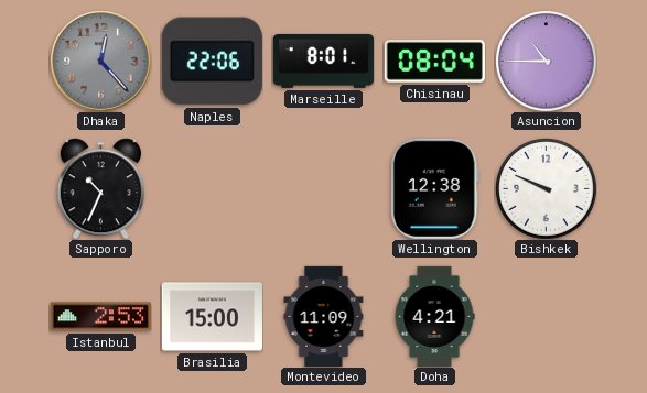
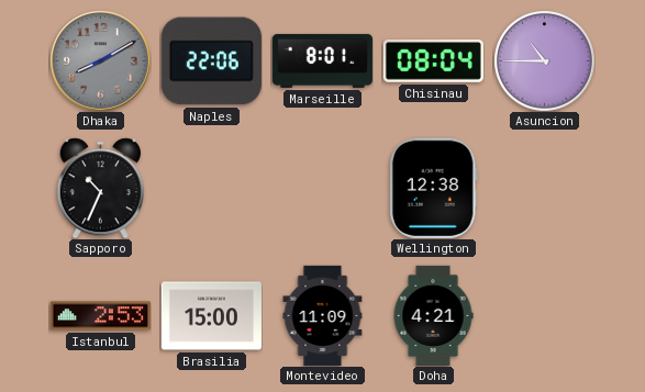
Dhaka: 12:23 -> 8:10
Bishkek: 9:49 -> none
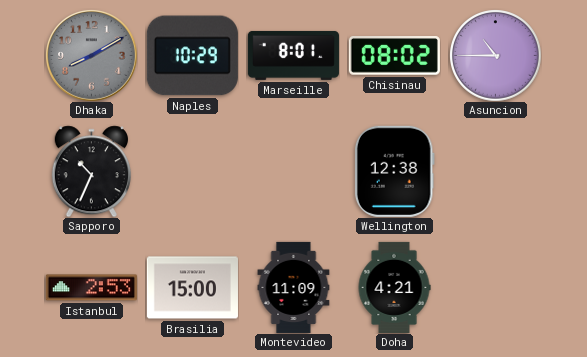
Naples: 22:06 -> 10:29
Chisinau: 08:04 -> 08:02
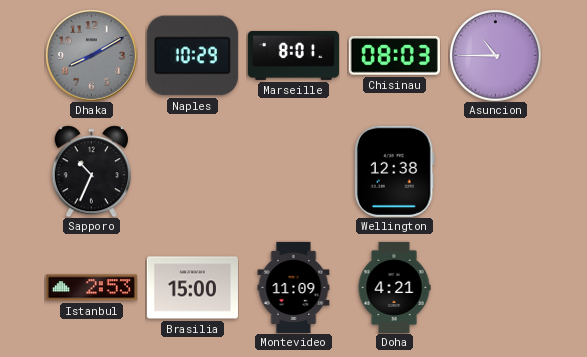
Chisinau: 08:02 -> 08:03
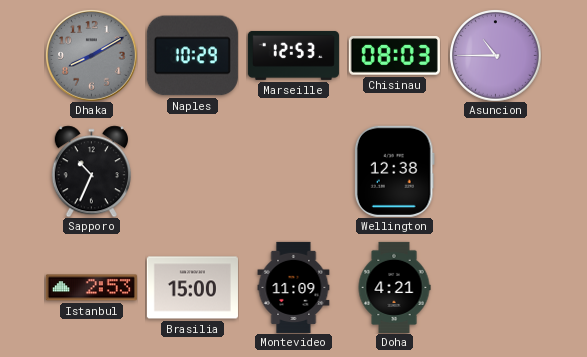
Marseille: 8:01 -> 12:53
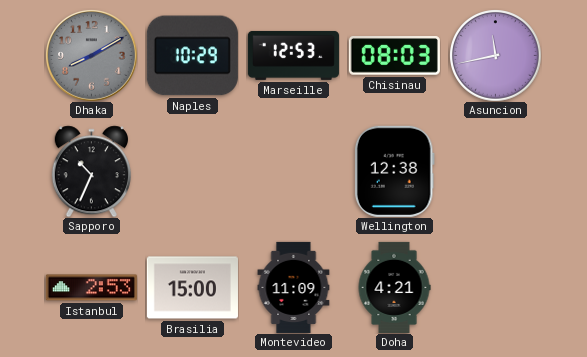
Asuncion: 10:45 -> 11:43
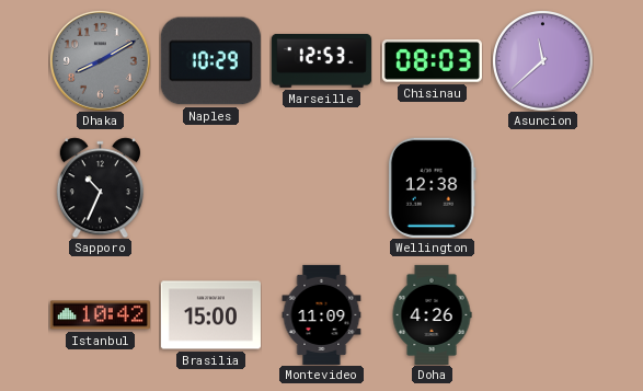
Asuncion: 11:43 -> 11:38
Istanbul: 2:53 -> 10:42
Doha: 4:21 -> 4:26
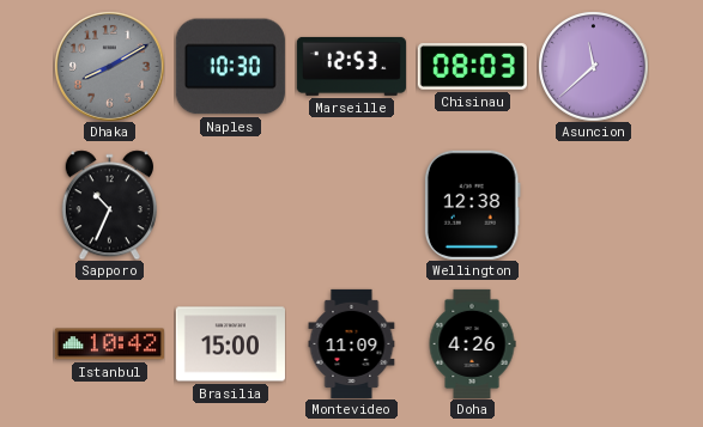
Naples: 10:29 -> 10:30
